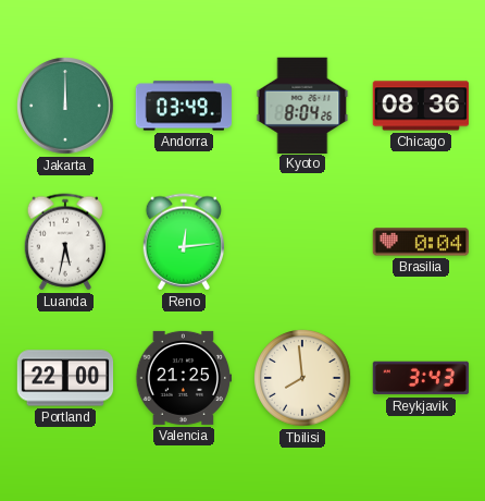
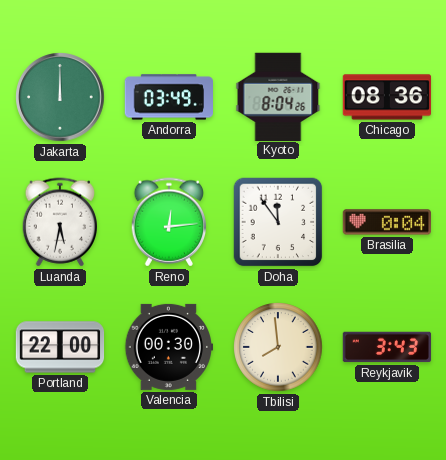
Doha: none -> 11:54
Valencia: 21:25 -> 00:30
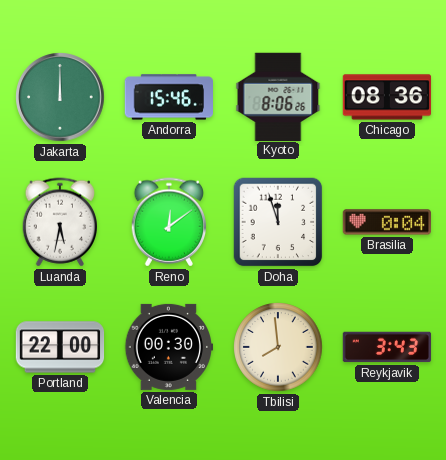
Andorra: 03:49 -> 15:46
Kyoto: 8:04 -> 8:06
Reno: 12:14 -> 12:09
Doha: 11:54 -> 11:57
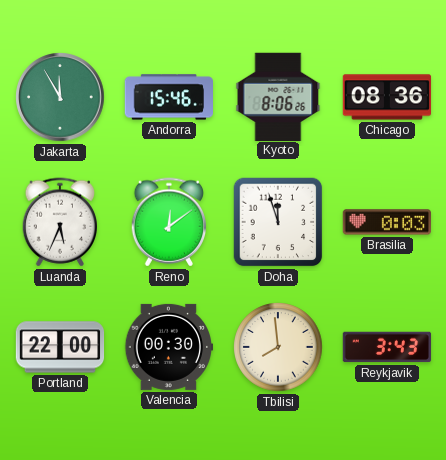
Jakarta: 12:00 -> 11:55
Luanda: 5:32 -> 5:34
Brasilia: 0:04 -> 0:03
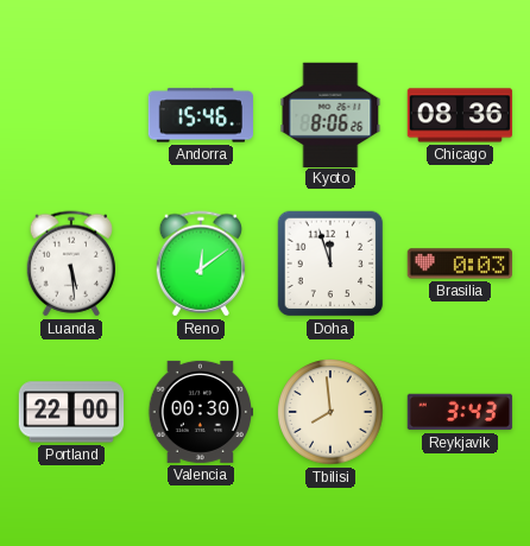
Jakarta: 11:55 -> none
Luanda: 5:34 -> 5:29
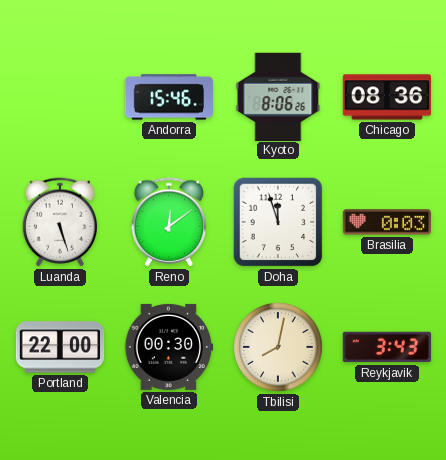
Luanda: 5:29 -> 5:27
Tbilisi: 7:59 -> 8:02
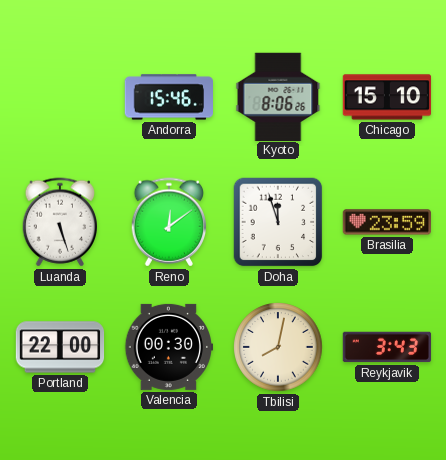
Chicago: 08:36 -> 15:10
Brasilia: 0:03 -> 23:59
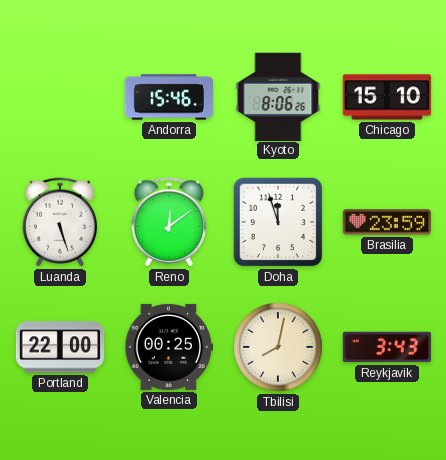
Valencia: 00:30 -> 00:25
